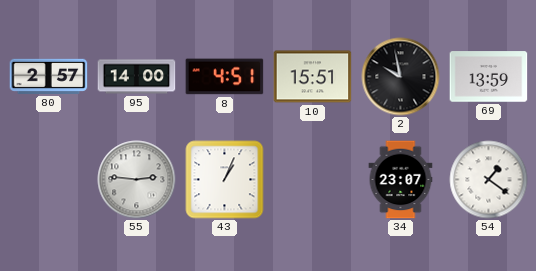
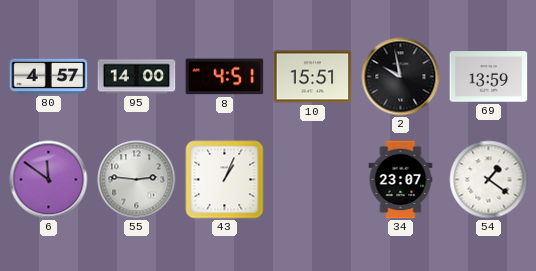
80: 2:57 -> 4:57
6: none -> 11:51
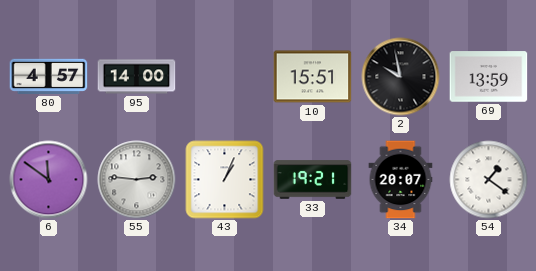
8: 4:51 -> none
33: none -> 19:21
34: 23:07 -> 20:07
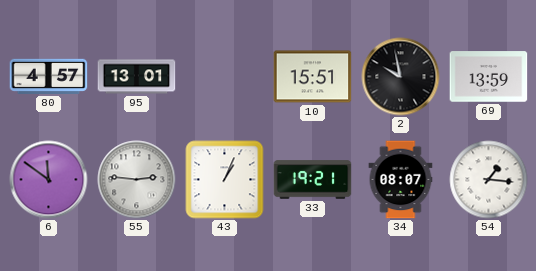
95: 14:00 -> 13:01
34: 20:07 -> 08:07
54: 1:21 -> 1:16
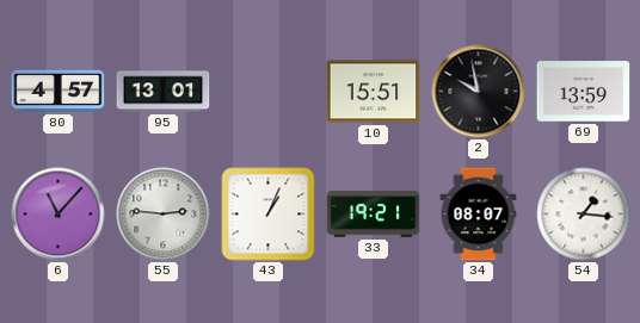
6: 11:51 -> 11:07
